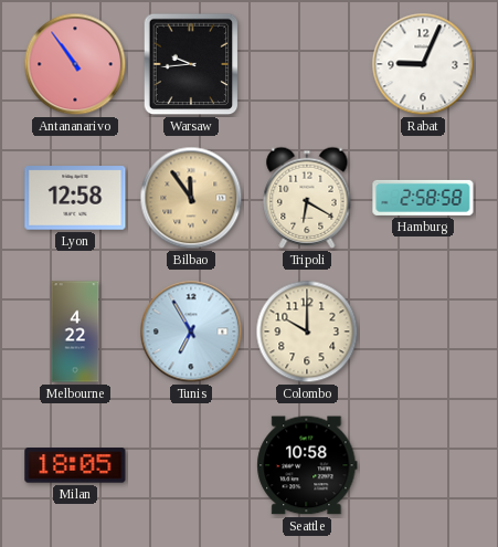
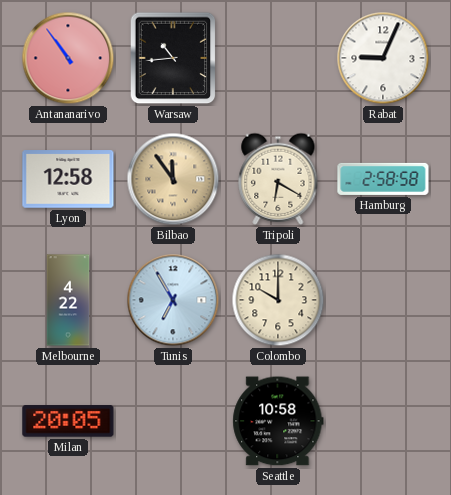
Warsaw: 9:44 -> 10:44
Milan: 18:05 -> 20:05
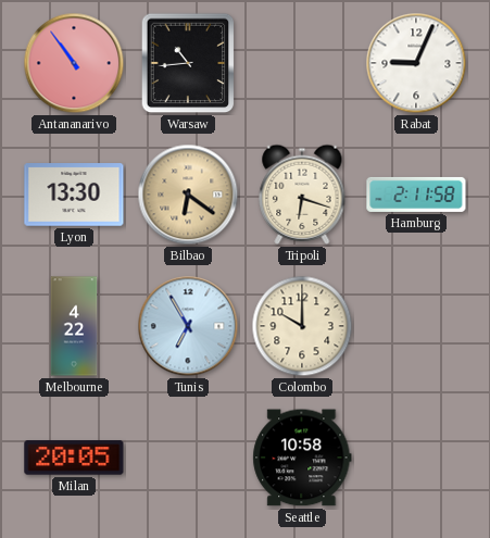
Lyon: 12:58 -> 13:30
Bilbao: 11:54 -> 6:21
Tripoli: 6:20 -> 6:18
Hamburg: 2:58 -> 2:11
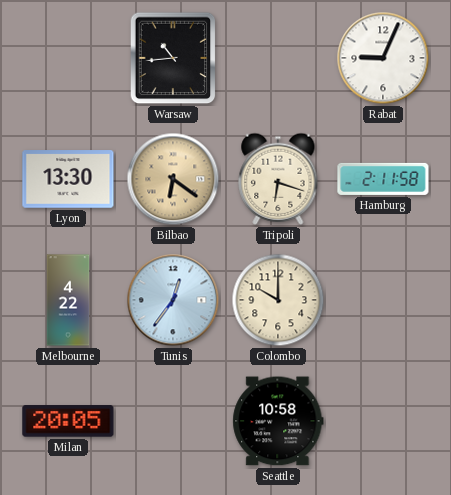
Antananarivo: 10:54 -> none
Tunis: 6:55 -> 12:36
